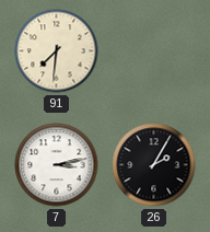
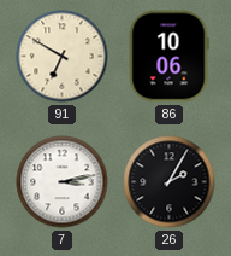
91: 7:31 -> 6:50
86: none -> 10:06
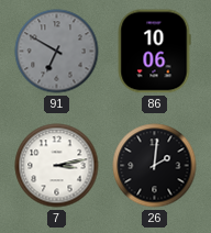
91 dial: cream -> grey
26: 2:05 -> 2:01
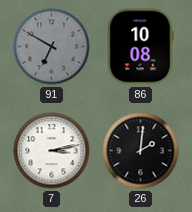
86: 10:06 -> 10:08
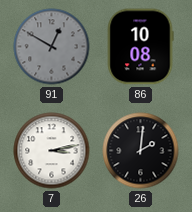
91: 6:50 -> 12:50
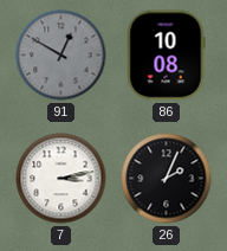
26: 2:01 -> 2:04
